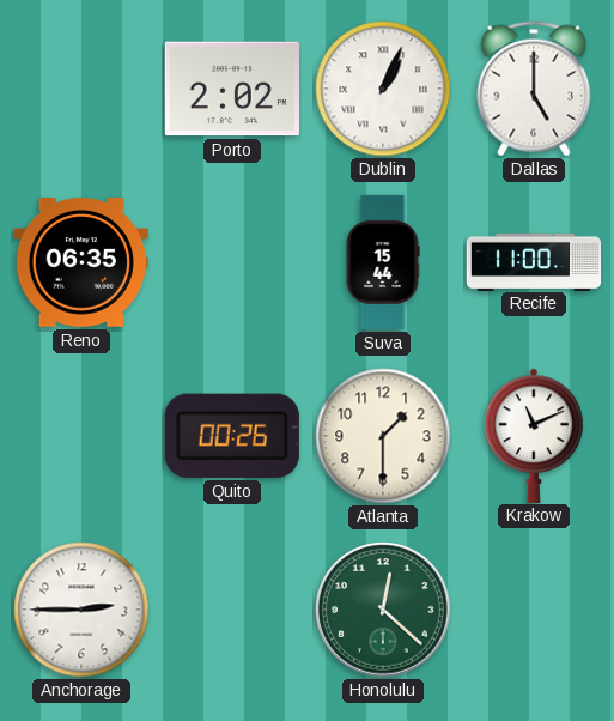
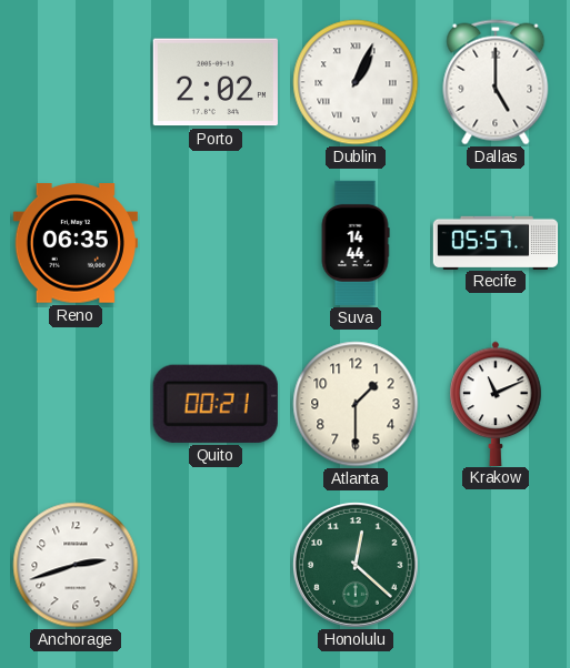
Suva: 15:44 -> 14:44
Recife: 11:00 -> 05:57
Quito: 00:26 -> 00:21
Anchorage: 2:45 -> 2:42
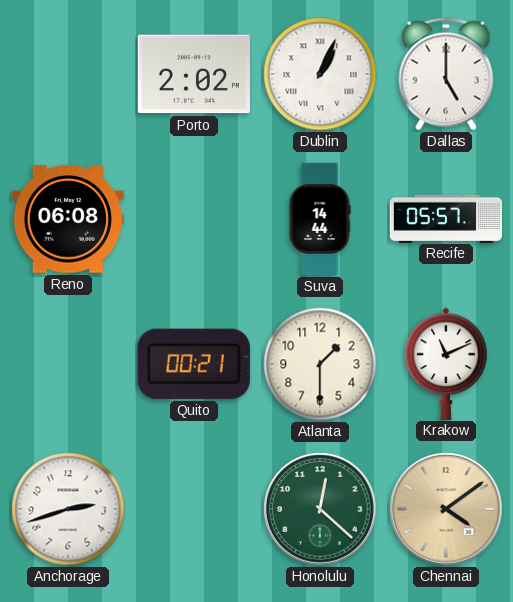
Reno: 06:35 -> 06:08
Chennai: none -> 4:09
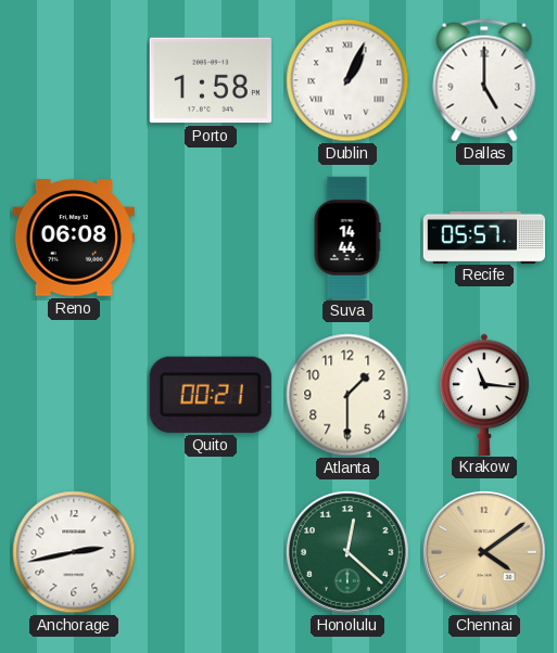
Porto: 2:02 -> 1:58
Krakow: 11:11 -> 11:16
Anchorage: 2:42 -> 2:43
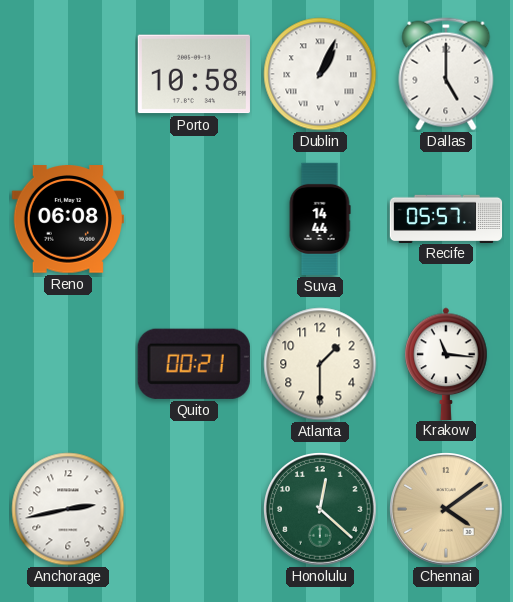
Porto: 1:58 -> 10:58
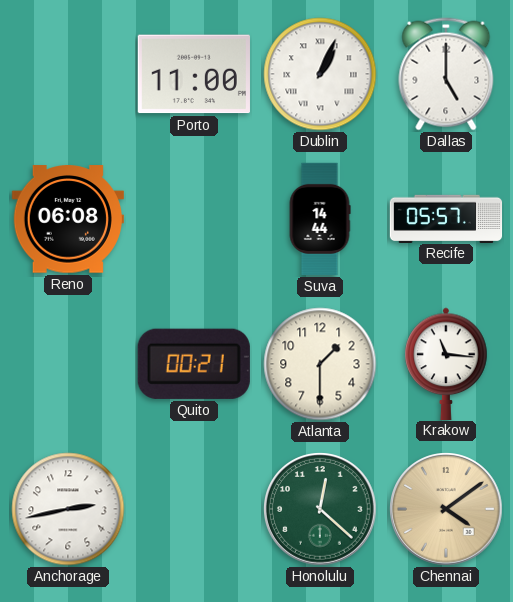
Porto: 10:58 -> 11:00
